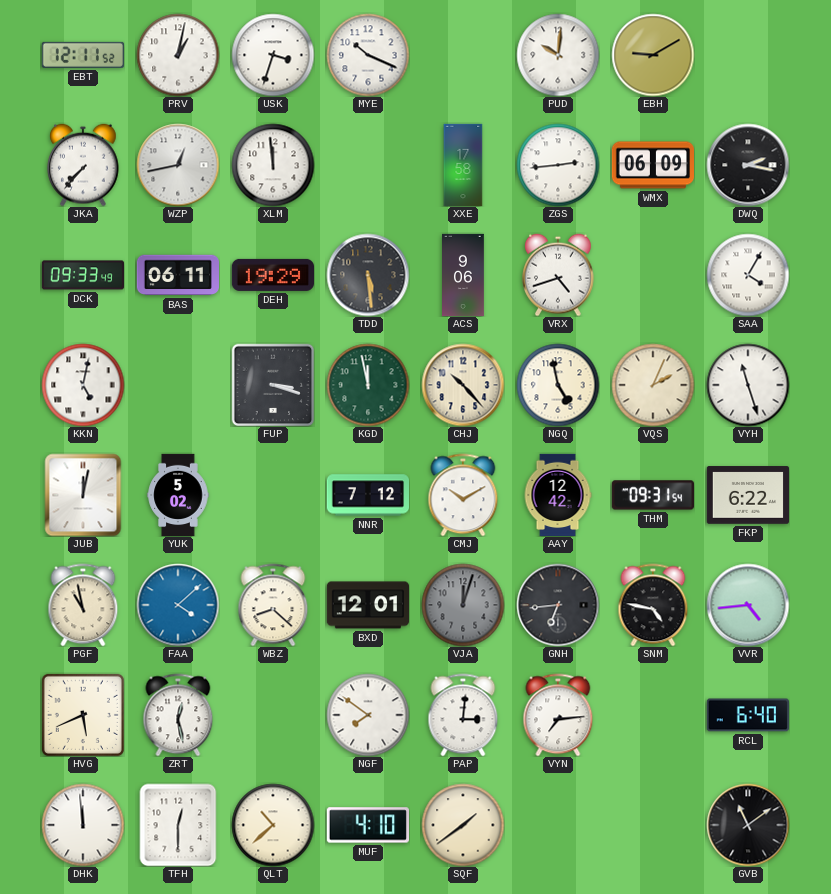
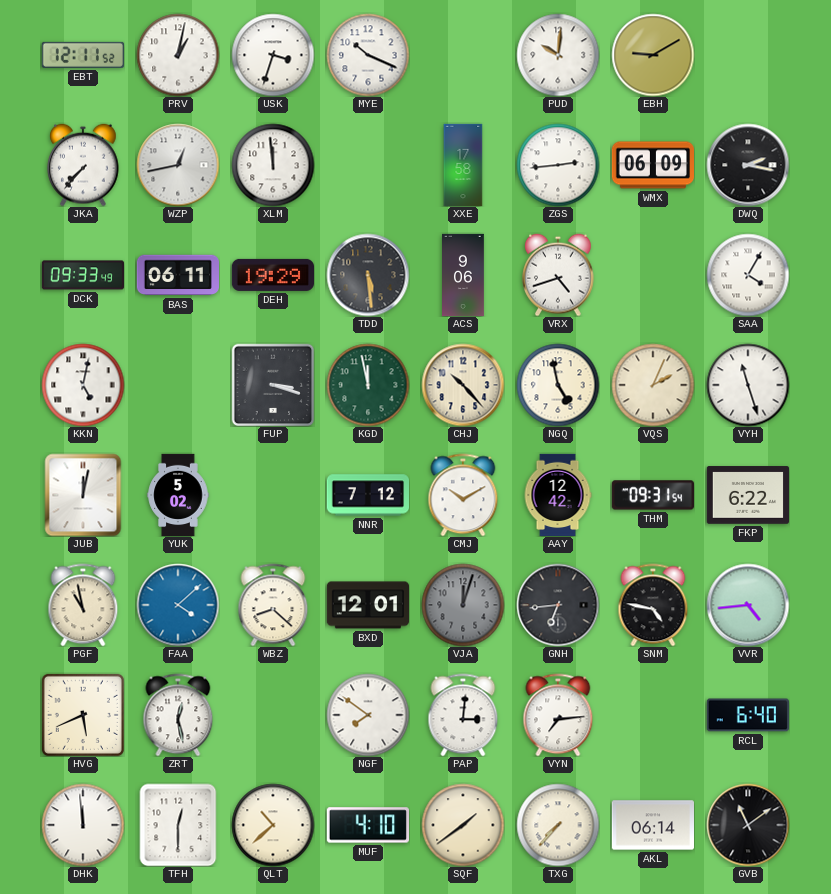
TXG: none -> 7:37
AKL: none -> 06:14
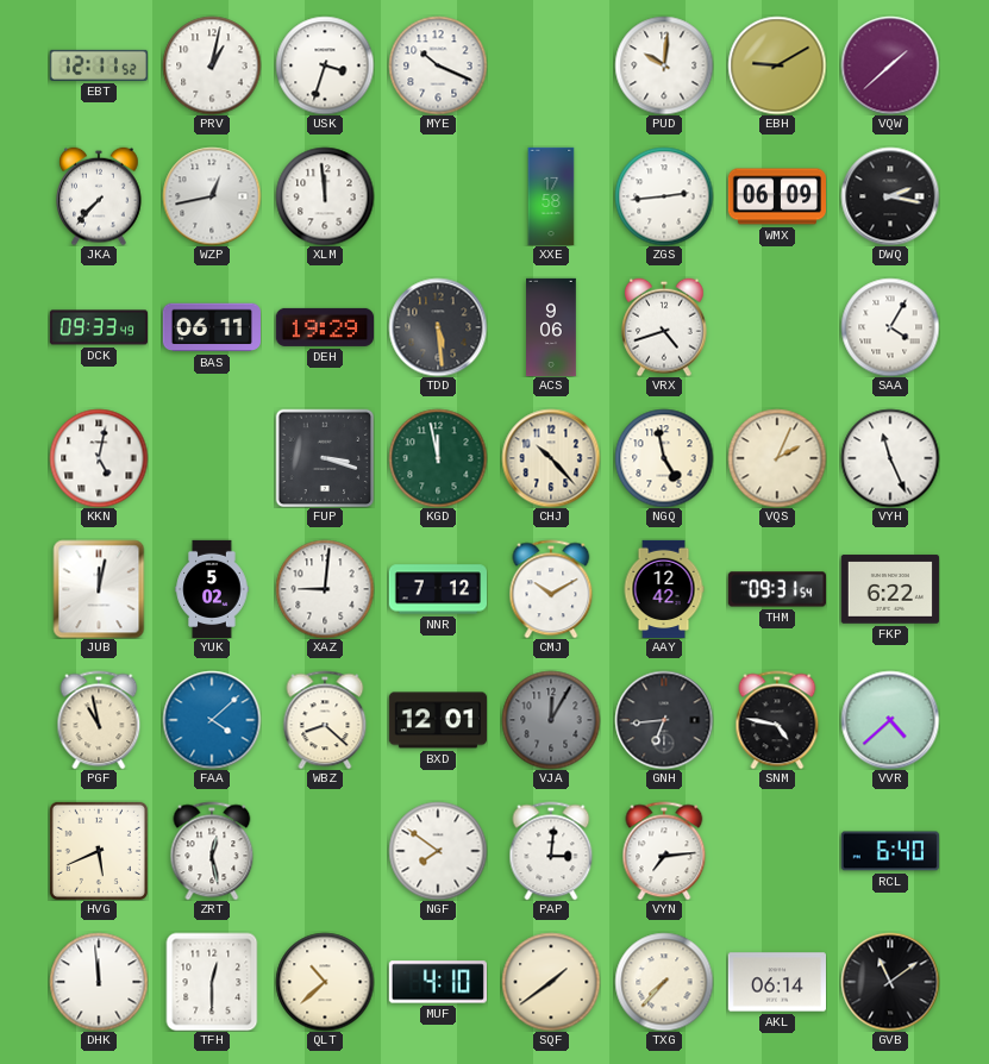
VQW: none -> 1:38
VYH: 11:27 -> 11:26
XAZ: none -> 9:01
VJA: 12:03 -> 12:05
VVR: 4:44 -> 4:38
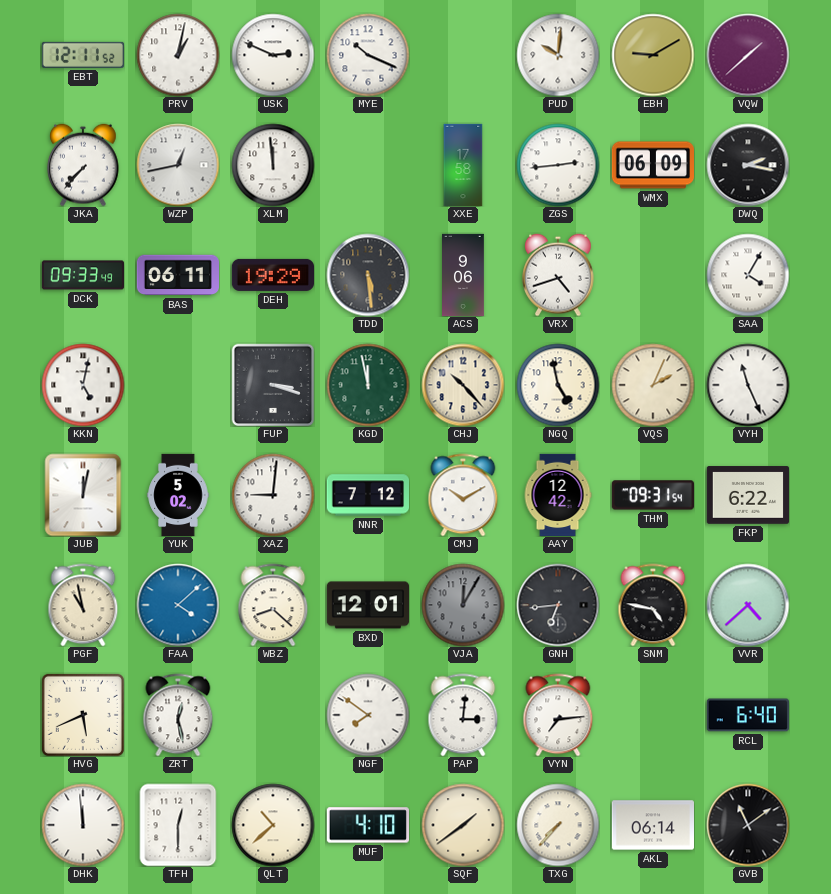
USK: 3:33 -> 2:49
